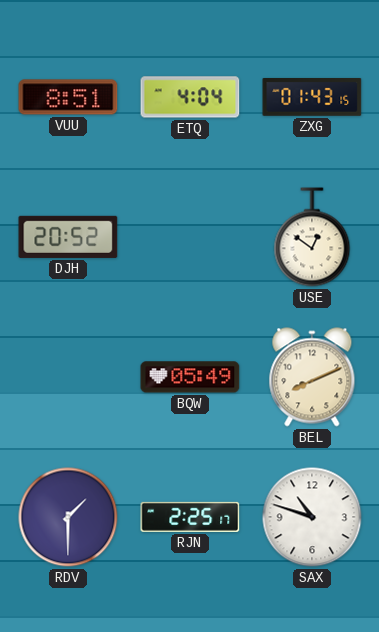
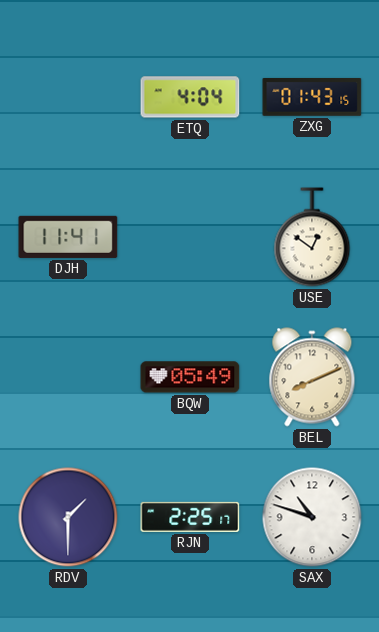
VUU: 8:51 -> none
DJH: 20:52 -> 11:41
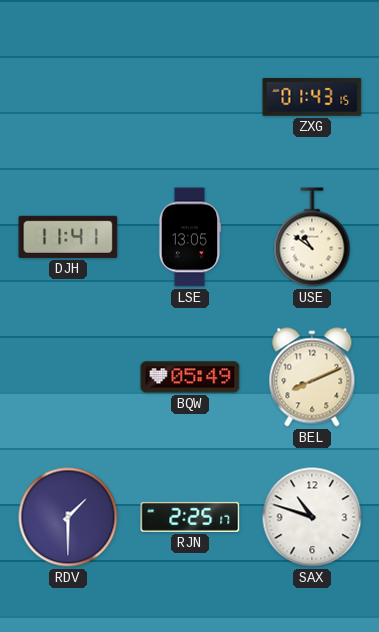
ETQ: 4:04 -> none
LSE: none -> 13:05
USE: 12:51 -> 10:51
